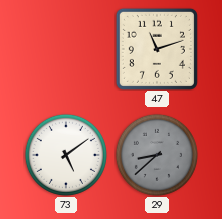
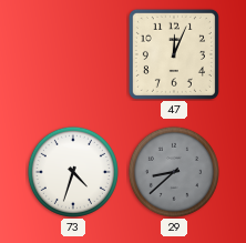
47: 11:12 -> 12:04
73: 5:09 -> 4:33
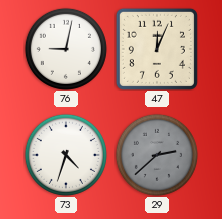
76: none -> 9:02
29: 8:38 -> 2:38
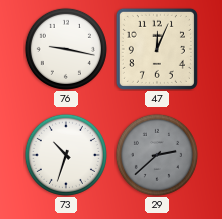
76: 9:02 -> 9:17
73: 4:33 -> 10:33
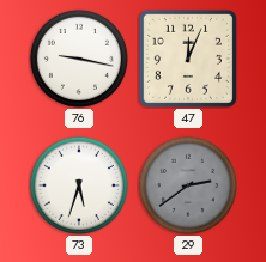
73: 10:33 -> 5:33
29: 2:38 -> 2:39
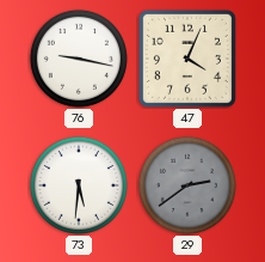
47: 12:04 -> 4:04
73: 5:33 -> 5:31
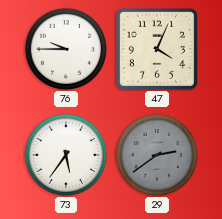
76: 9:17 -> 9:45
73: 5:31 -> 5:36
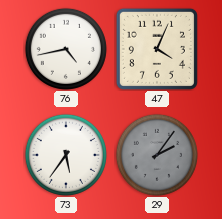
76: 9:45 -> 4:43
29: 2:39 -> 2:06
